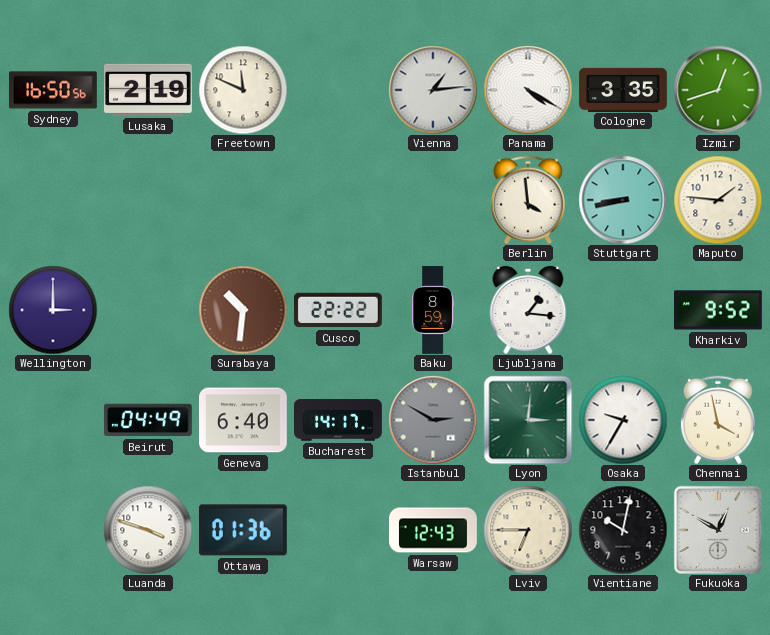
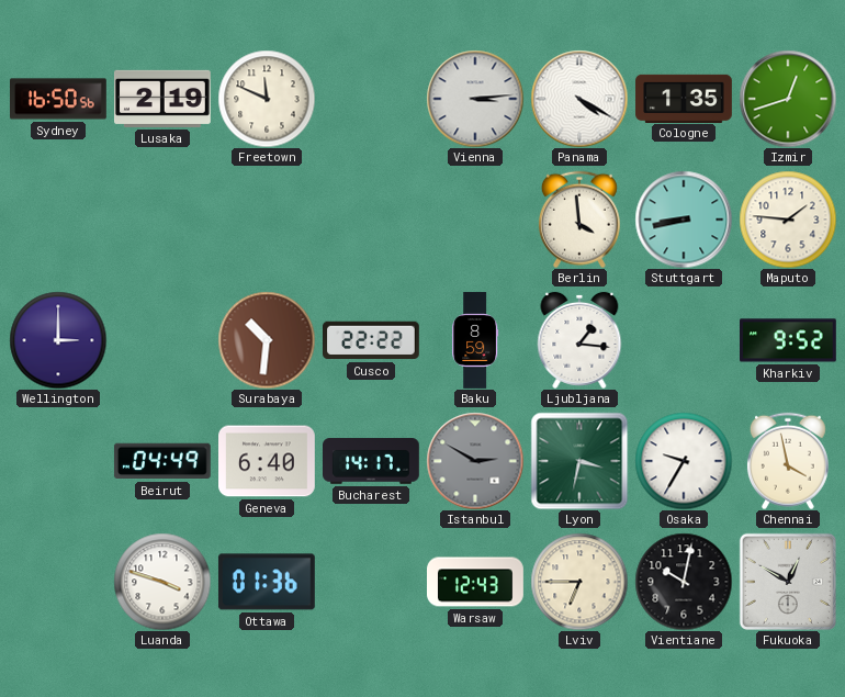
Vienna: 1:14 -> 3:14
Cologne: 3:35 -> 1:35
Lyon: 3:01 -> 3:32
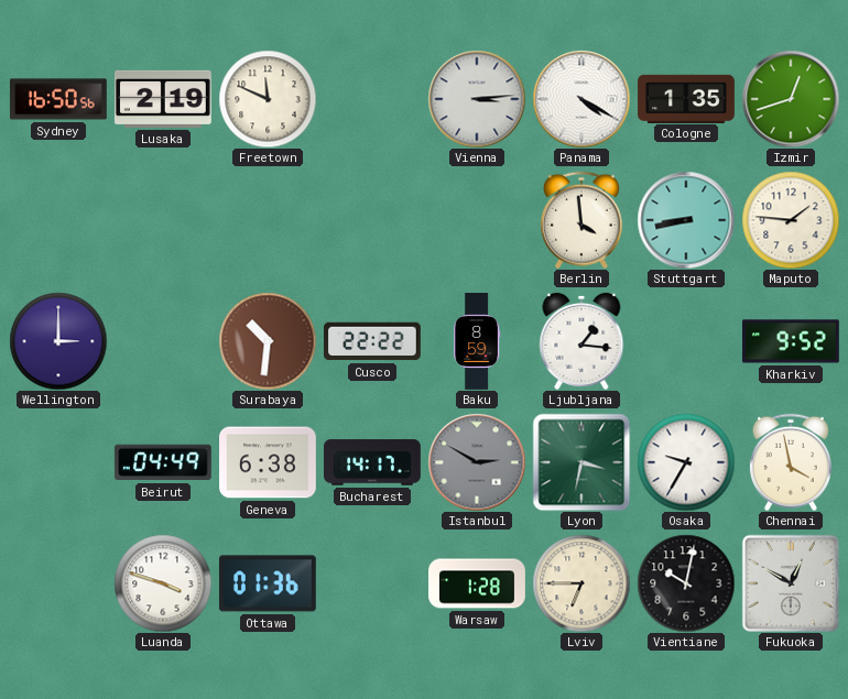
Geneva: 6:40 -> 6:38
Warsaw: 12:43 -> 1:28
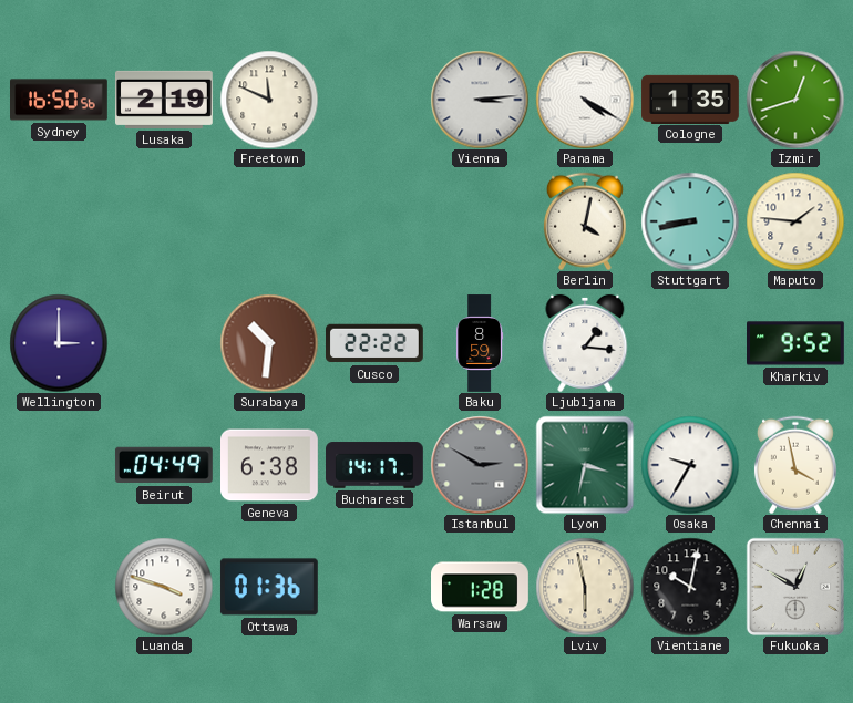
Berlin: 3:59 -> 4:02
Lviv: 6:45 -> 5:58
